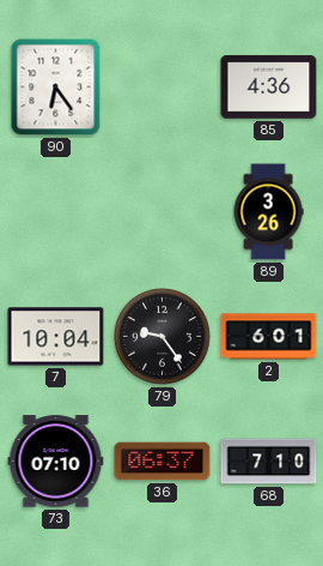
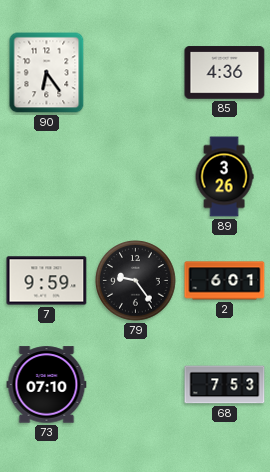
7: 10:04 -> 9:59
36: 06:37 -> none
68: 7:10 -> 7:53
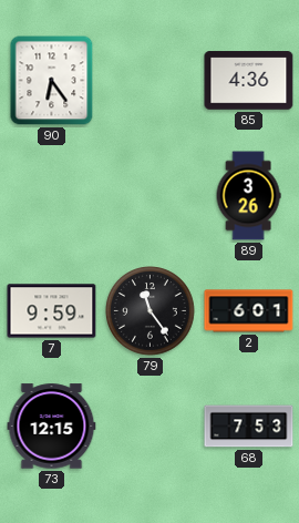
79: 9:24 -> 11:24
73: 07:10 -> 12:15
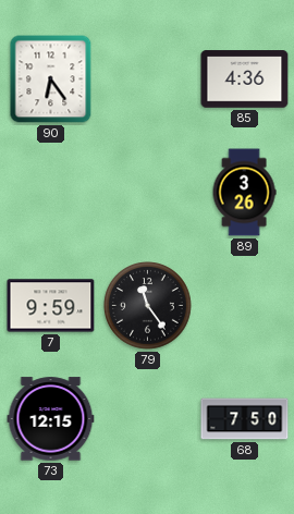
2: 6:01 -> none
68: 7:53 -> 7:50
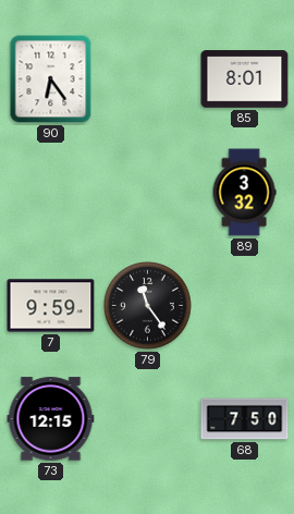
85: 4:36 -> 8:01
89: 3:26 -> 3:32
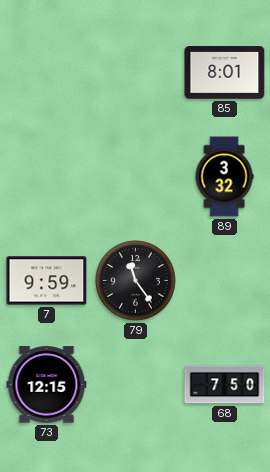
90: 6:24 -> none
